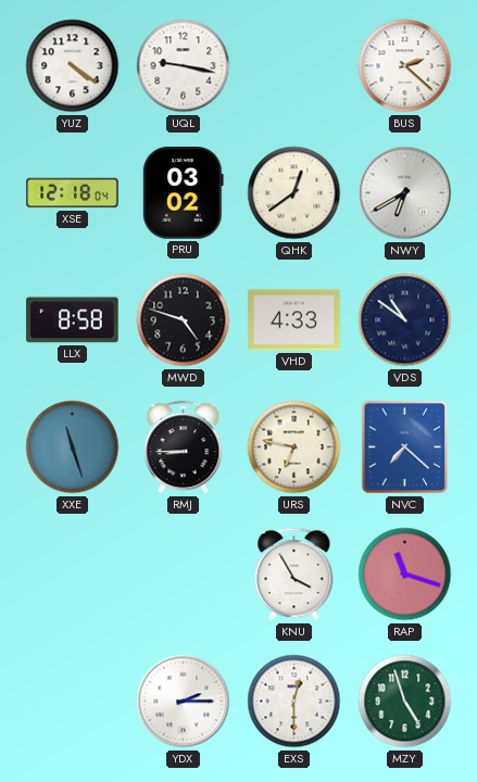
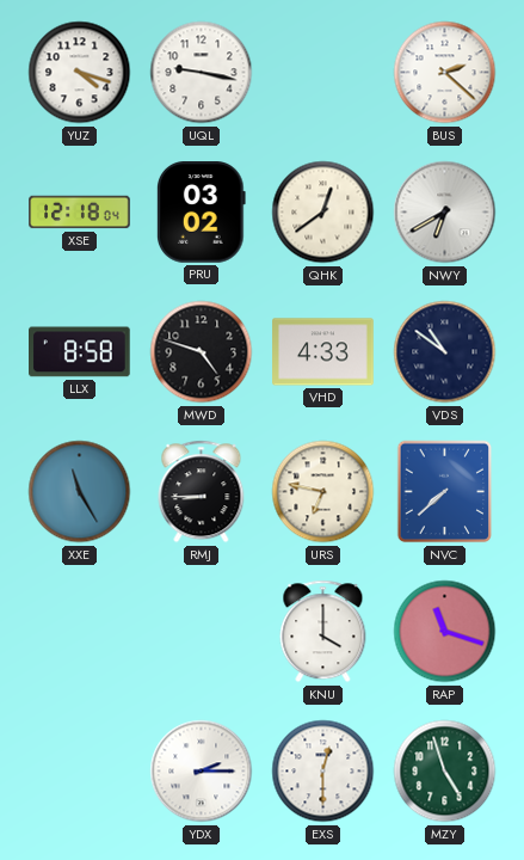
YUZ: 4:21 -> 4:18
XXE: 11:27 -> 11:25
NVC: 7:22 -> 7:38
KNU: 3:55 -> 4:00
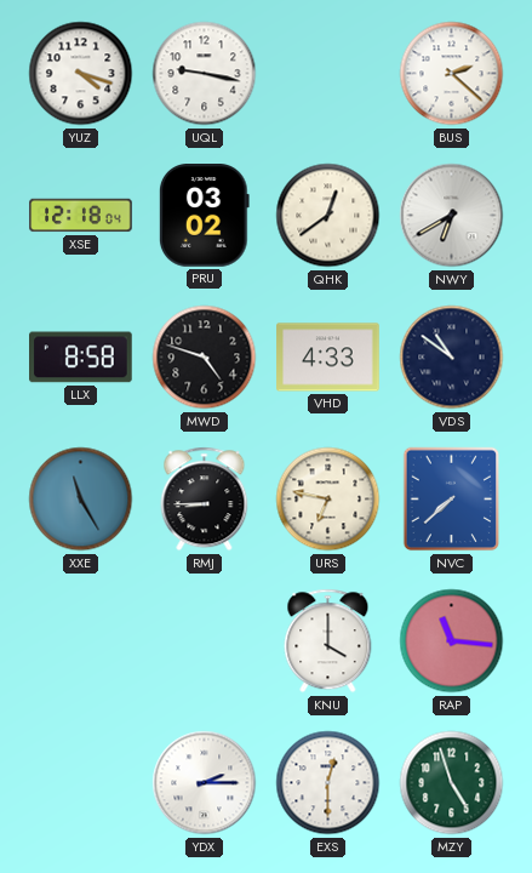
RAP: 11:18 -> 11:16
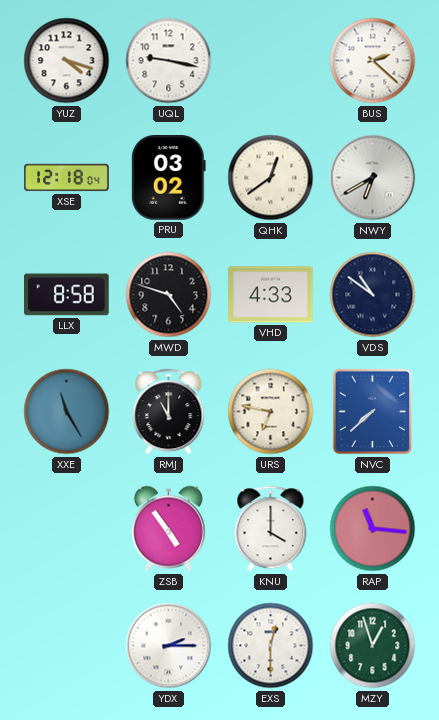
RMJ: 8:45 -> 11:00
ZSB: none -> 4:54
MZY: 4:57 -> 12:57
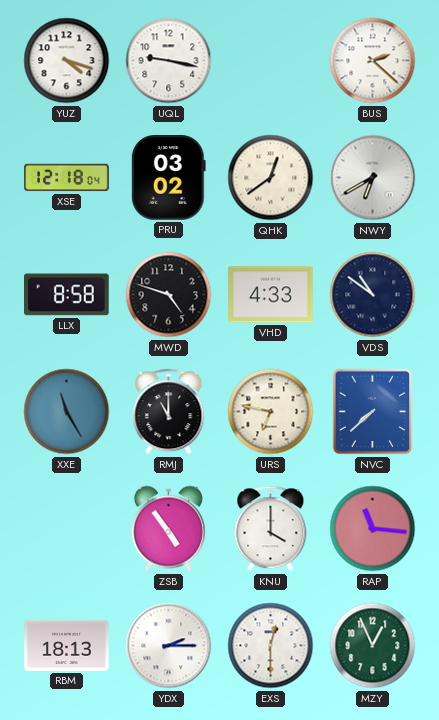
RBM: none -> 18:13
MZY: 12:57 -> 12:56
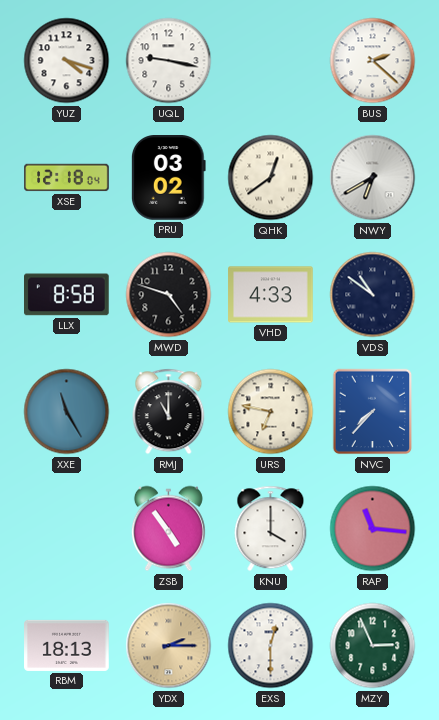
NVC: 7:38 -> 7:37
YDX dial: white -> champagne
MZY: 12:56 -> 2:56
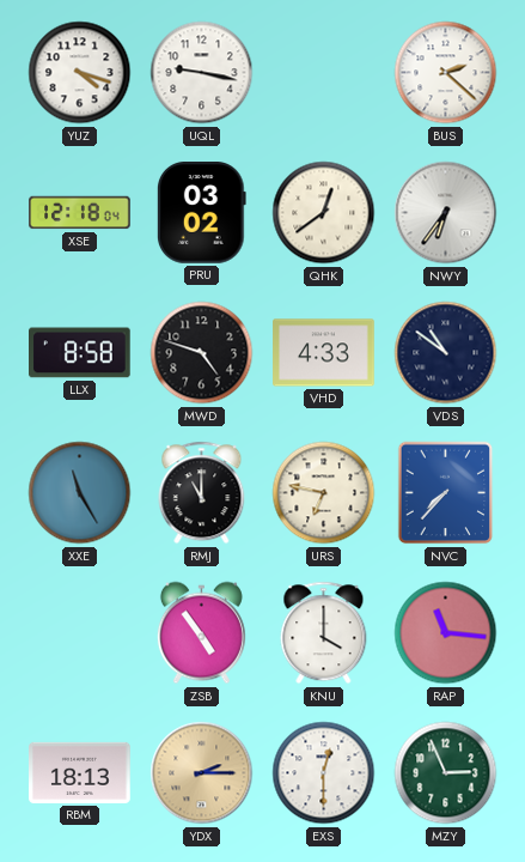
NWY: 6:40 -> 6:36
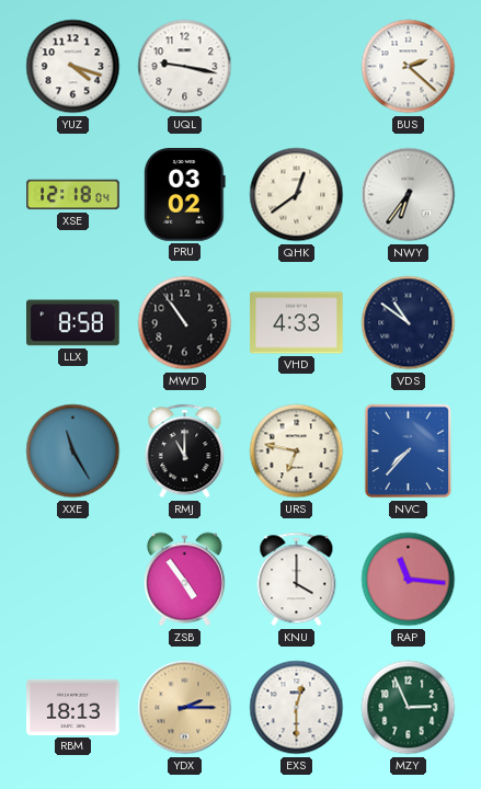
MWD: 4:48 -> 10:54
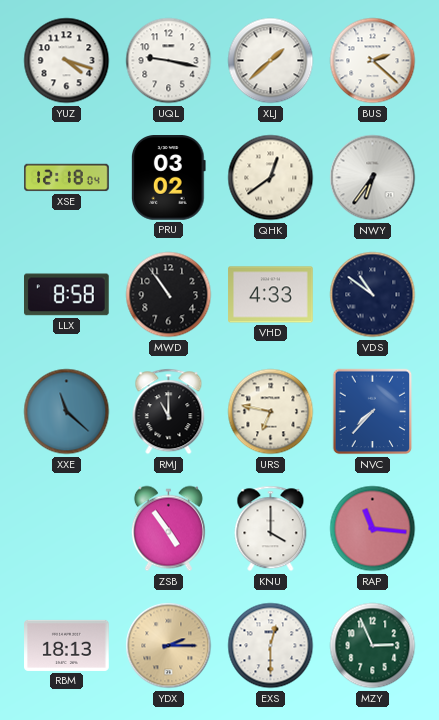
XLJ: none -> 1:38
XXE: 11:25 -> 11:22
